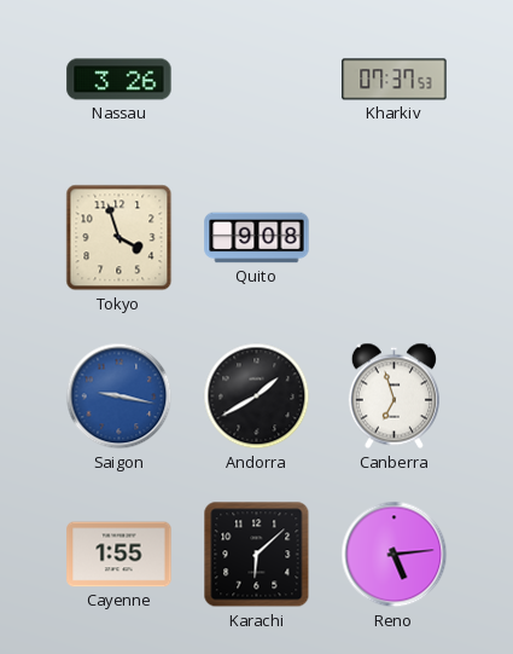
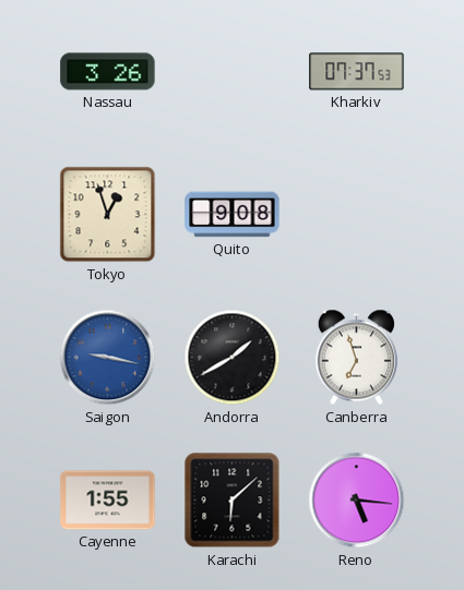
Tokyo: 3:57 -> 12:57
Reno: 5:14 -> 5:16
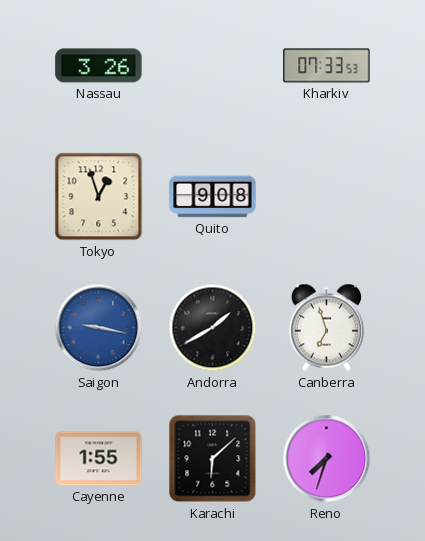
Kharkiv: 07:37 -> 07:33
Reno: 5:16 -> 7:33
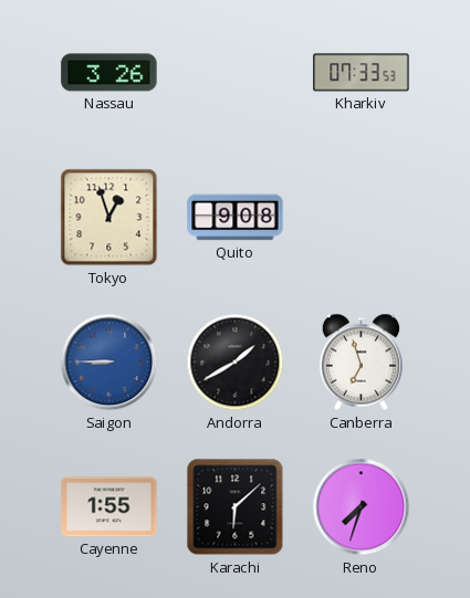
Saigon: 9:17 -> 8:45
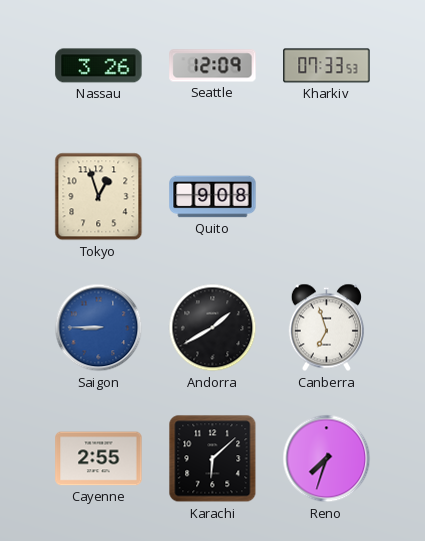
Seattle: none -> 12:09
Cayenne: 1:55 -> 2:55
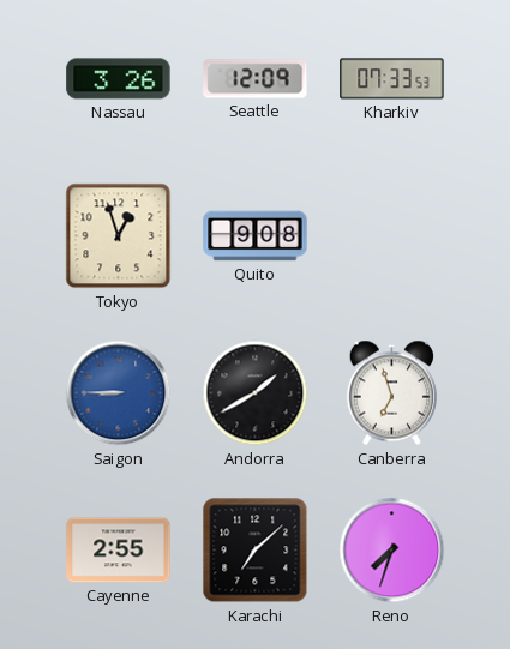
Karachi: 6:08 -> 7:08
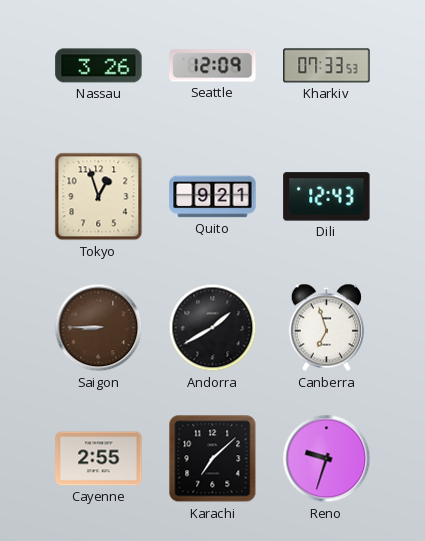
Quito: 9:08 -> 9:21
Dili: none -> 12:43
Saigon dial: blue -> brown
Reno: 7:33 -> 9:33
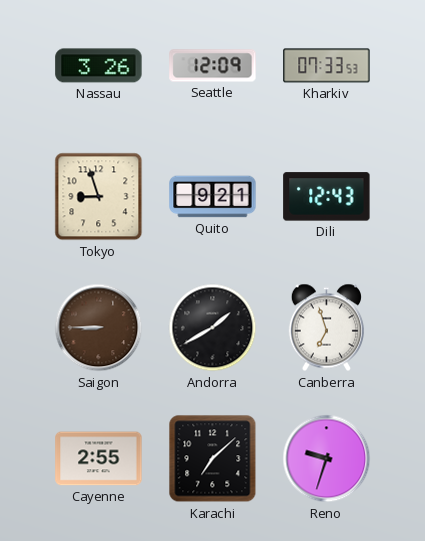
Tokyo: 12:57 -> 8:57
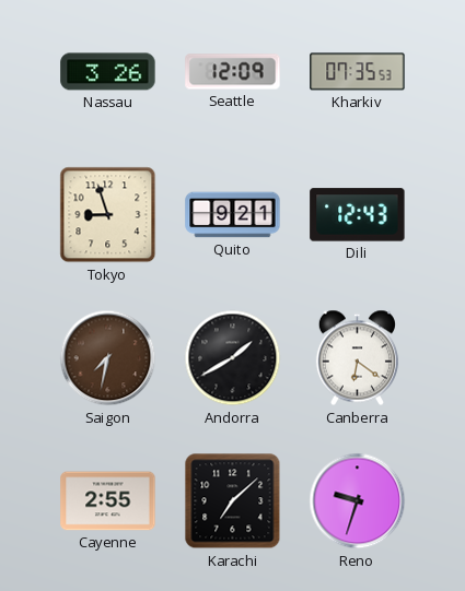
Kharkiv: 07:33 -> 07:35
Saigon: 8:45 -> 7:32
Canberra: 6:57 -> 6:21
